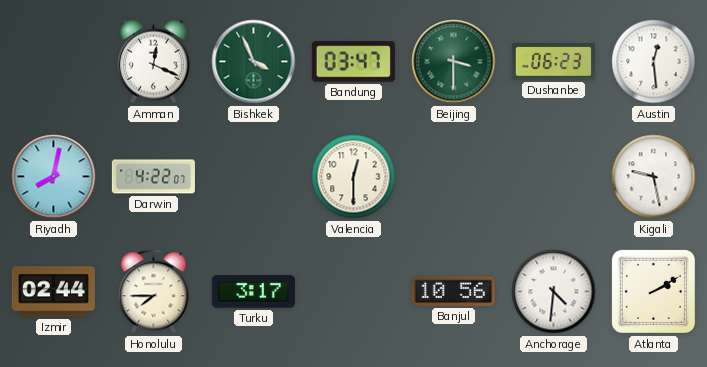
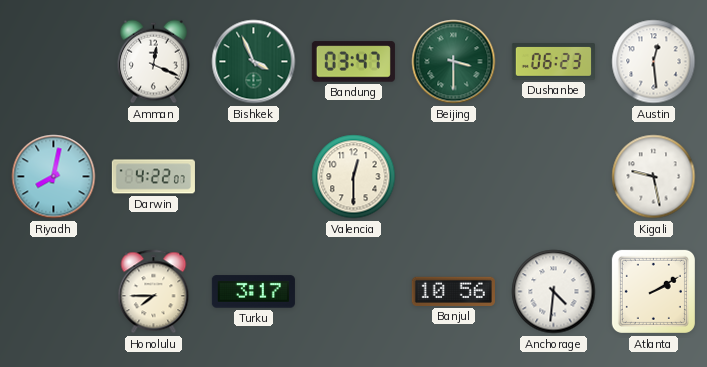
Izmir: 02:44 -> none
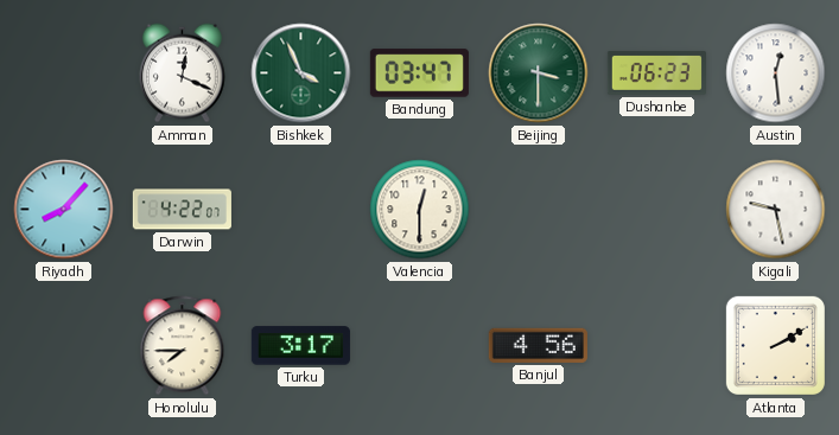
Riyadh: 8:02 -> 8:07
Banjul: 10:56 -> 4:56
Anchorage: 4:31 -> none
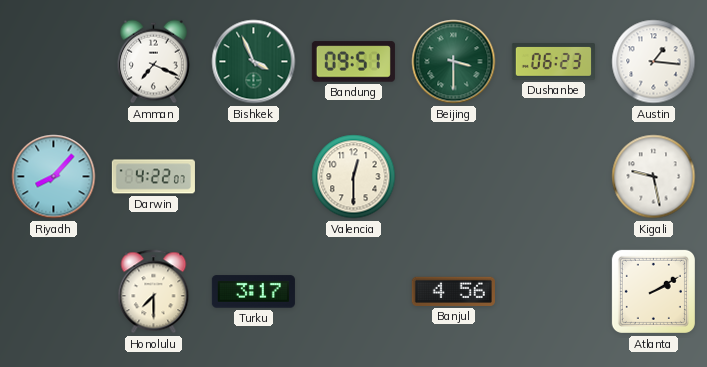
Amman: 12:19 -> 7:19
Bandung: 03:47 -> 09:51
Austin: 12:29 -> 1:16
Honolulu: 7:45 -> 7:30
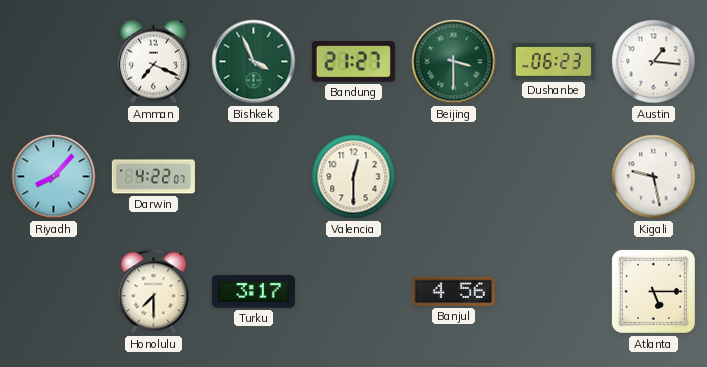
Bandung: 09:51 -> 21:27
Atlanta: 2:10 -> 5:15
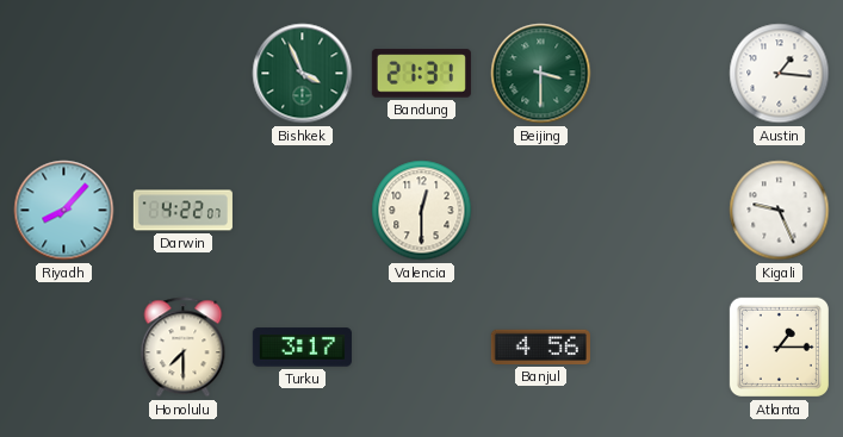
Amman: 7:19 -> none
Bandung: 21:27 -> 21:31
Dushanbe: 06:23 -> none
Kigali: 9:28 -> 9:26
Atlanta: 5:15 -> 1:15
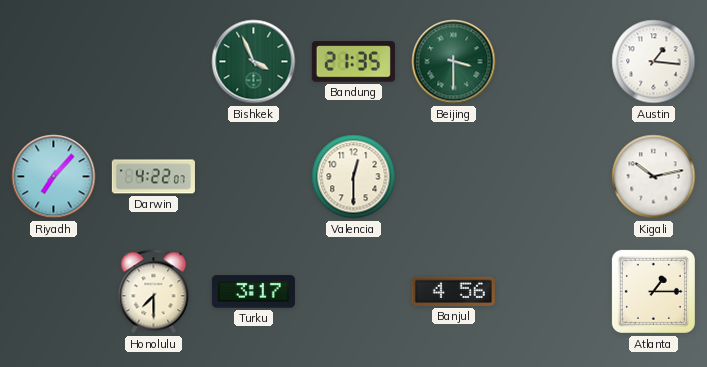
Bandung: 21:31 -> 21:35
Riyadh: 8:07 -> 7:07
Kigali: 9:26 -> 10:13
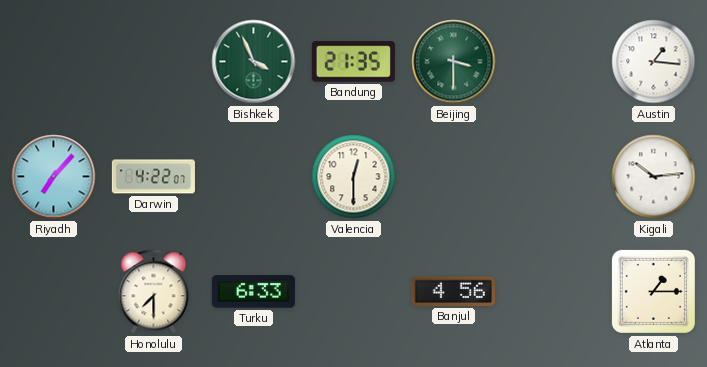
Kigali: 10:13 -> 10:14
Turku: 3:17 -> 6:33
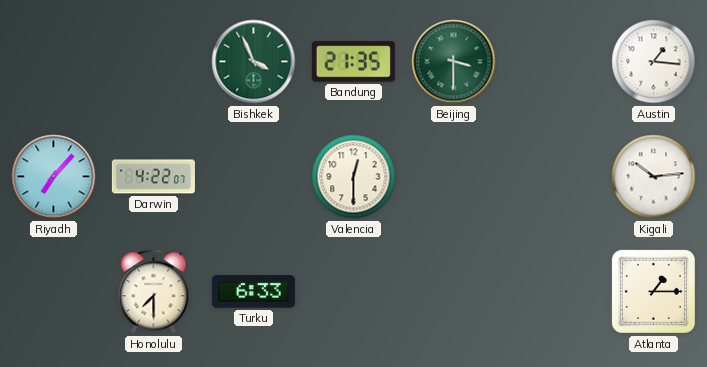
Banjul: 4:56 -> none
